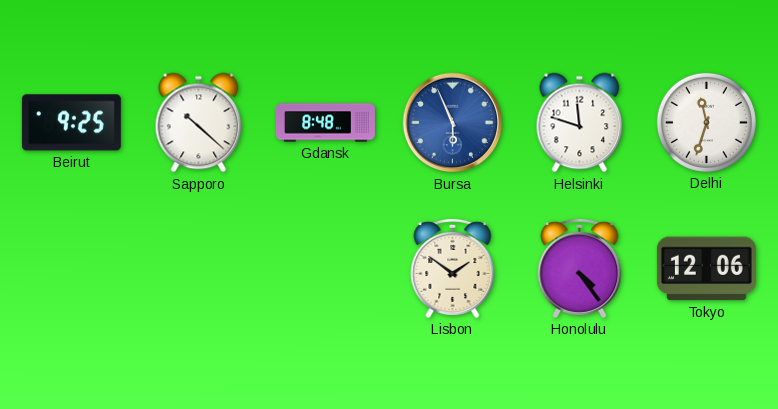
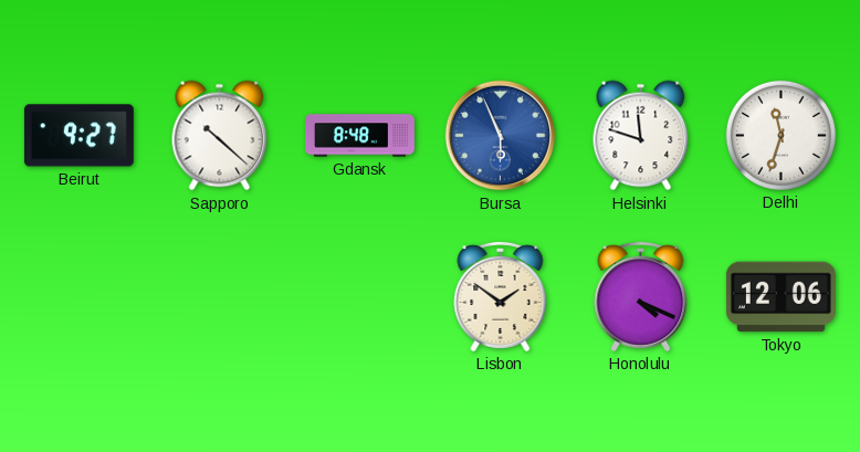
Beirut: 9:25 -> 9:27
Honolulu: 4:24 -> 4:19
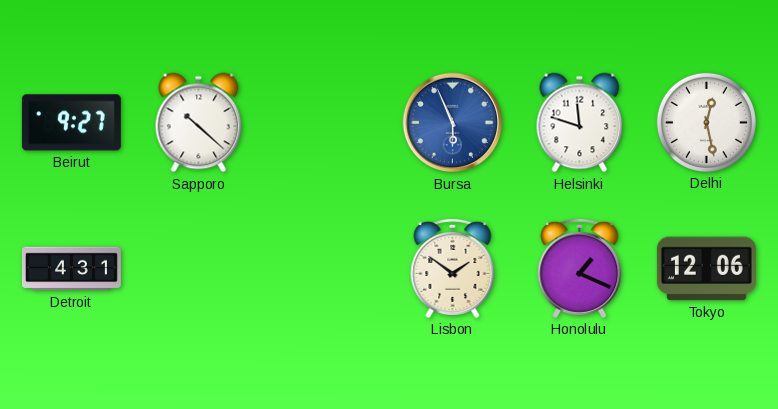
Gdansk: 8:48 -> none
Delhi: 11:33 -> 12:28
Detroit: none -> 4:31
Honolulu: 4:19 -> 1:19
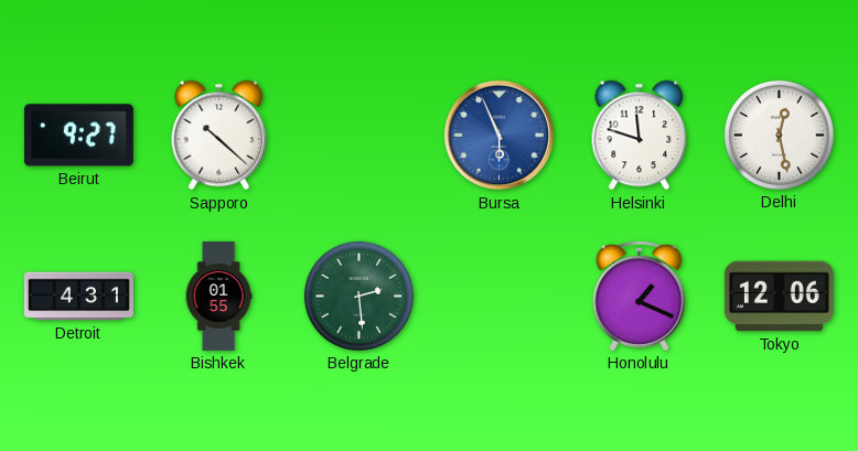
Bishkek: none -> 01:55
Belgrade: none -> 2:29
Lisbon: 1:51 -> none
